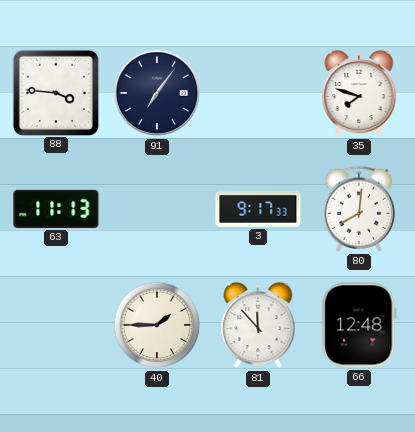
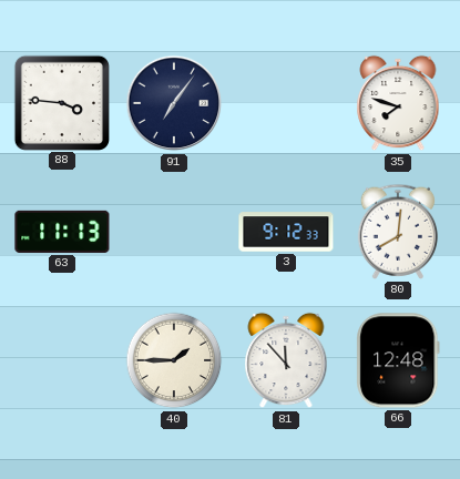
3: 9:17 -> 9:12
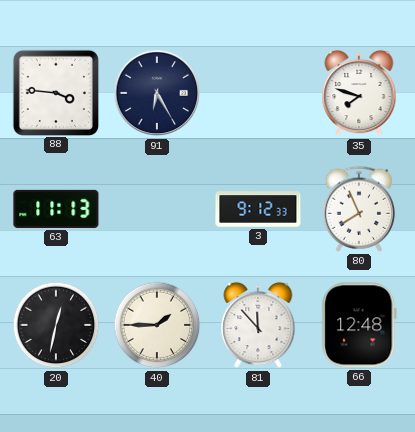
91: 7:06 -> 6:25
80: 8:01 -> 7:56
20: none -> 12:32
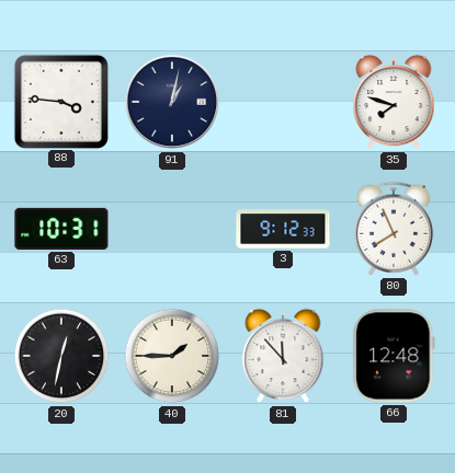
91: 6:25 -> 1:02
63: 11:13 -> 10:31
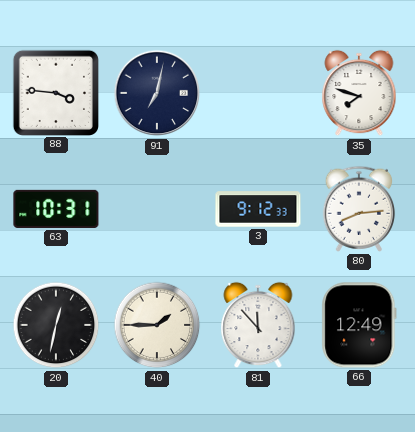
91: 1:02 -> 7:02
80: 7:56 -> 8:14
66: 12:48 -> 12:49
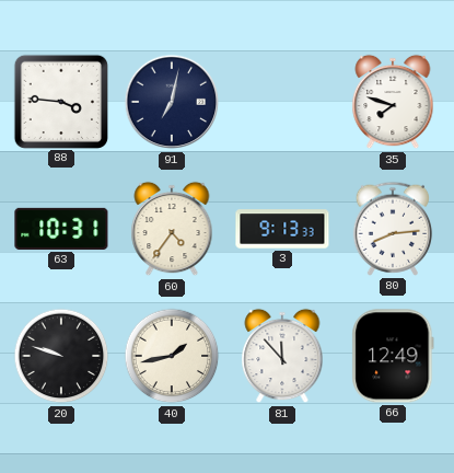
60: none -> 4:36
3: 9:12 -> 9:13
20: 12:32 -> 9:48
40: 1:45 -> 1:43
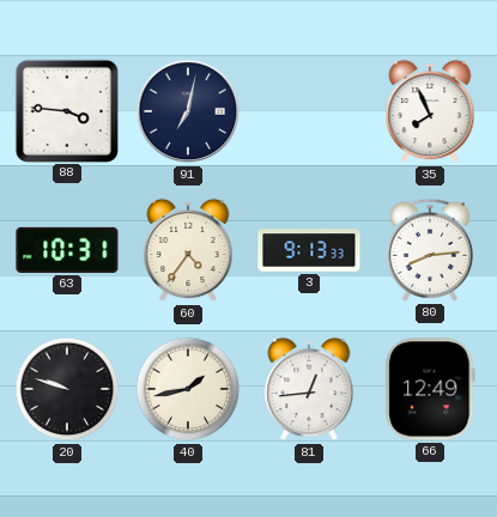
35: 7:48 -> 7:56
81: 11:53 -> 12:44
